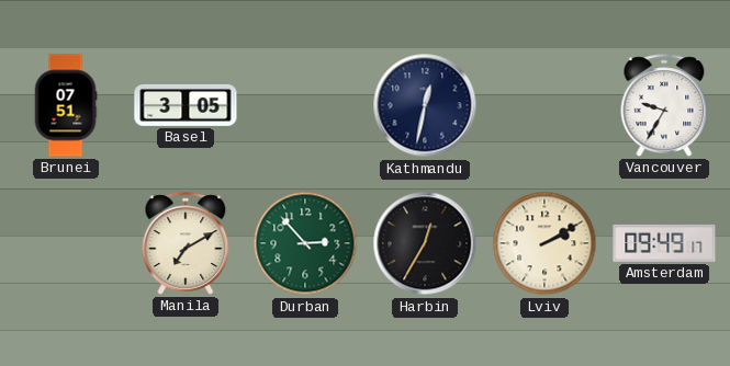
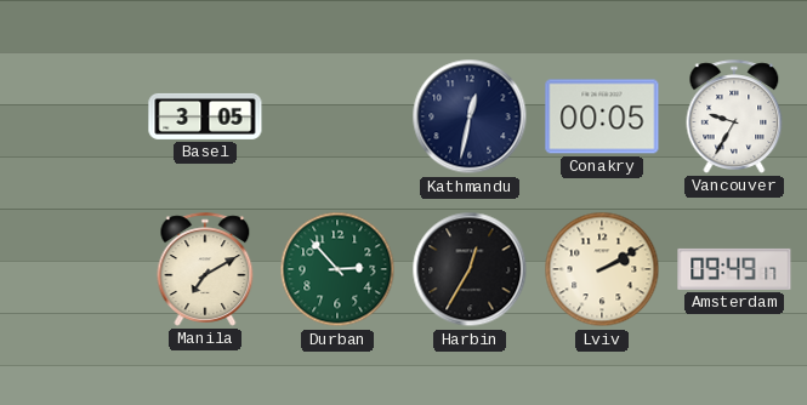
Brunei: 07:51 -> none
Conakry: none -> 00:05
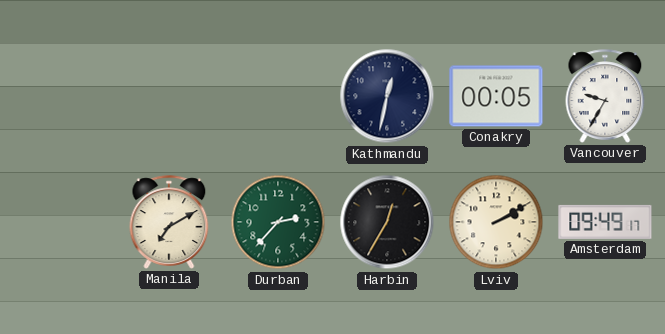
Basel: 3:05 -> none
Durban: 2:53 -> 2:37
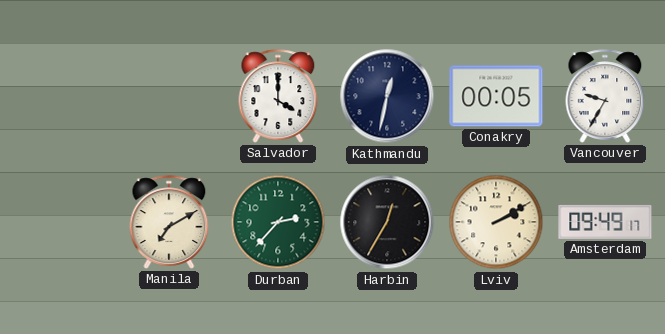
Salvador: none -> 4:00
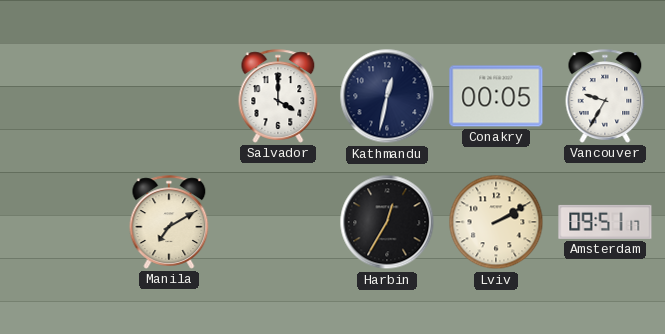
Durban: 2:37 -> none
Amsterdam: 09:49 -> 09:51
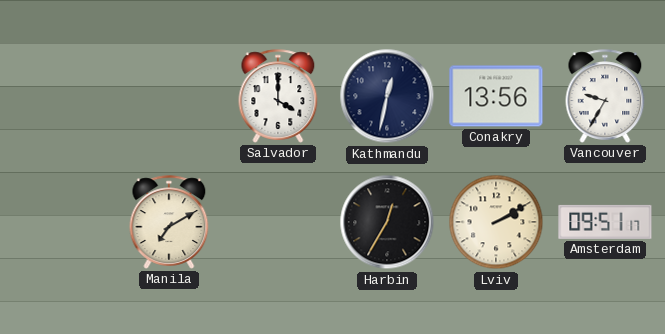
Conakry: 00:05 -> 13:56
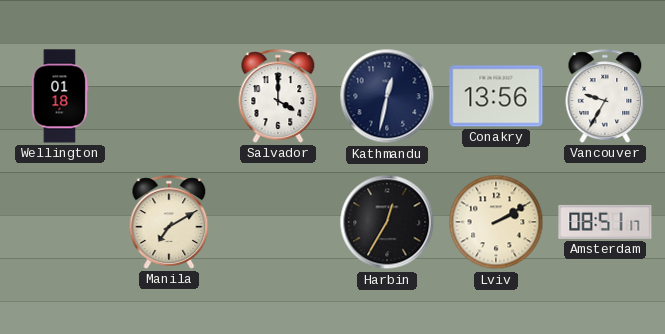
Wellington: none -> 01:18
Amsterdam: 09:51 -> 08:51
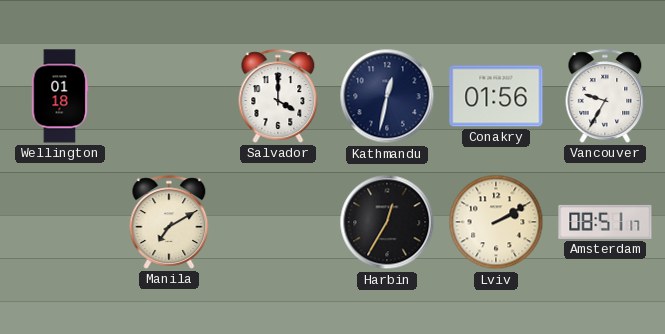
Conakry: 13:56 -> 01:56
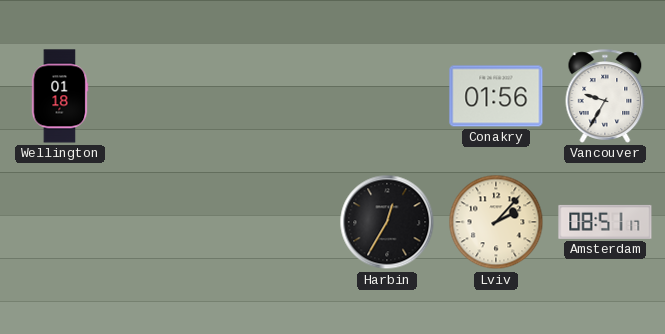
Salvador: 4:00 -> none
Kathmandu: 12:32 -> none
Manila: 7:10 -> none
Lviv: 2:10 -> 2:07
